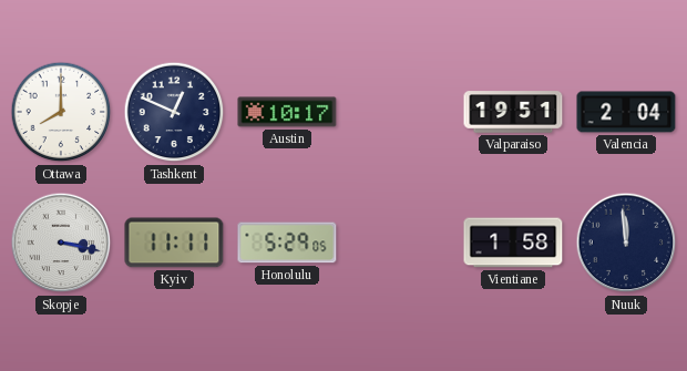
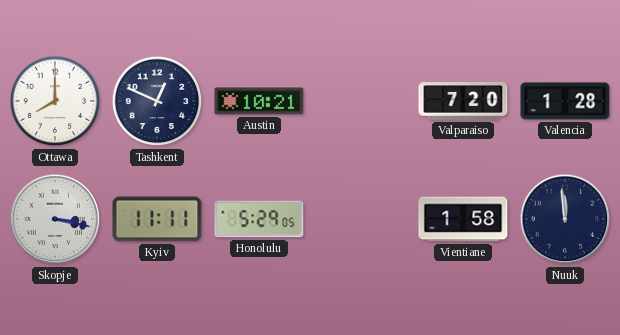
Austin: 10:17 -> 10:21
Valparaiso: 19:51 -> 7:20
Valencia: 2:04 -> 1:28
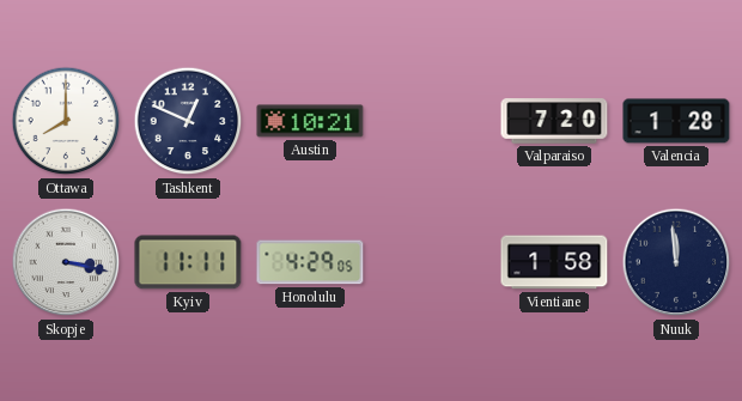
Honolulu: 5:29 -> 4:29
